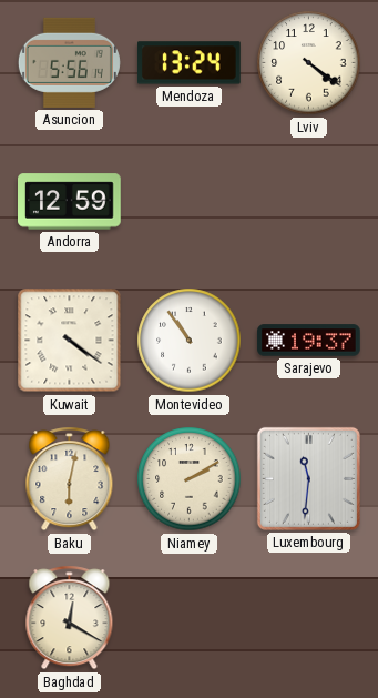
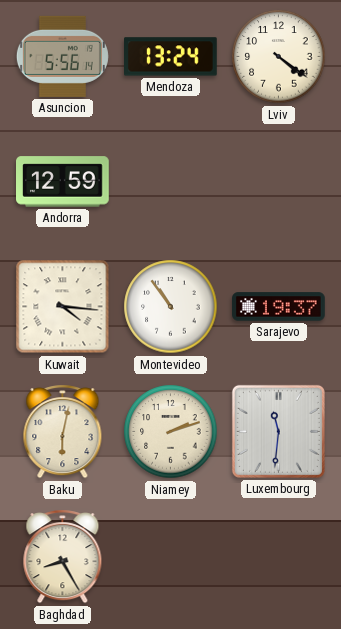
Kuwait: 4:21 -> 4:16
Niamey: 2:10 -> 2:12
Baghdad: 12:20 -> 8:25
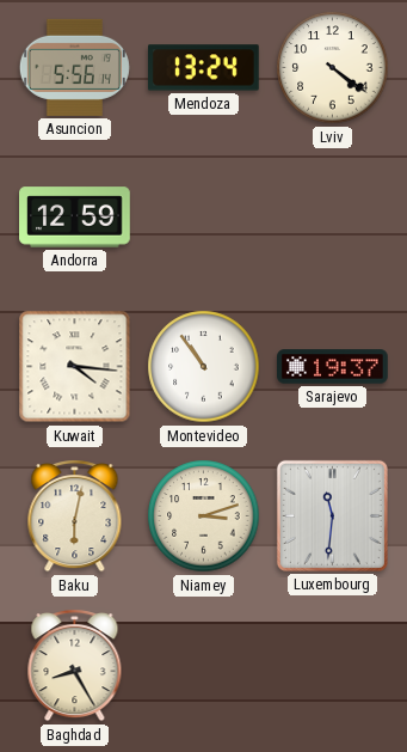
Niamey: 2:12 -> 3:12
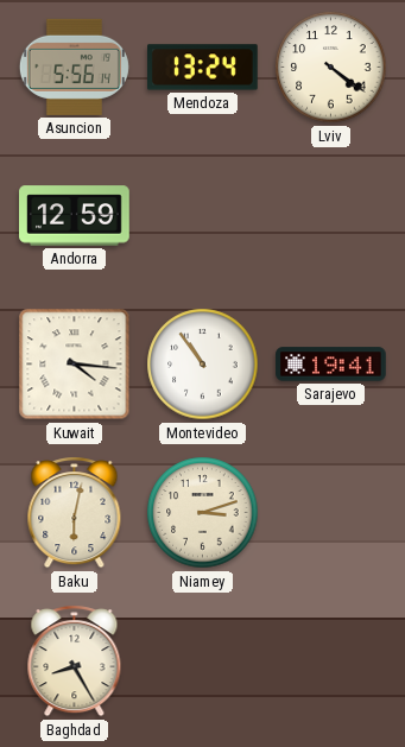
Sarajevo: 19:37 -> 19:41
Luxembourg: 11:31 -> none
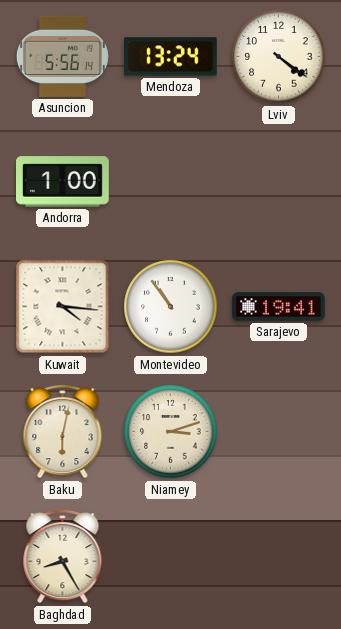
Andorra: 12:59 -> 1:00
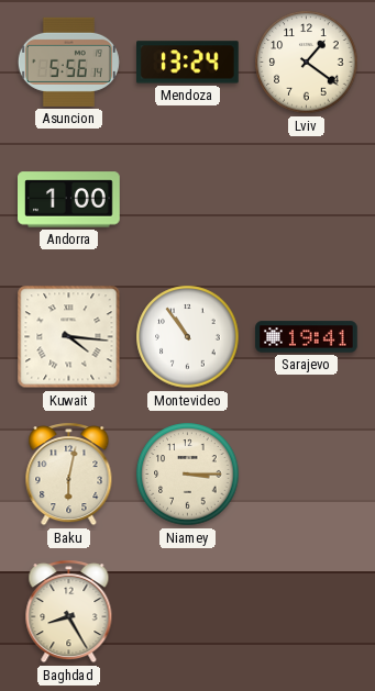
Lviv: 4:21 -> 1:21
Niamey: 3:12 -> 3:15
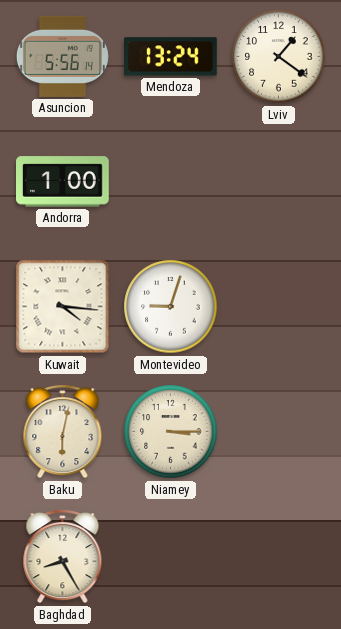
Montevideo: 10:54 -> 9:03
Sarajevo: 19:41 -> none
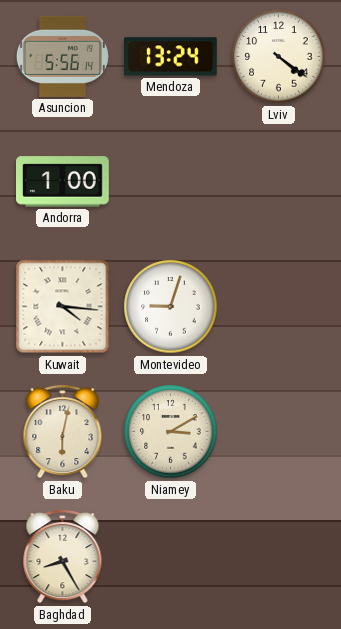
Lviv: 1:21 -> 4:21
Niamey: 3:15 -> 3:10
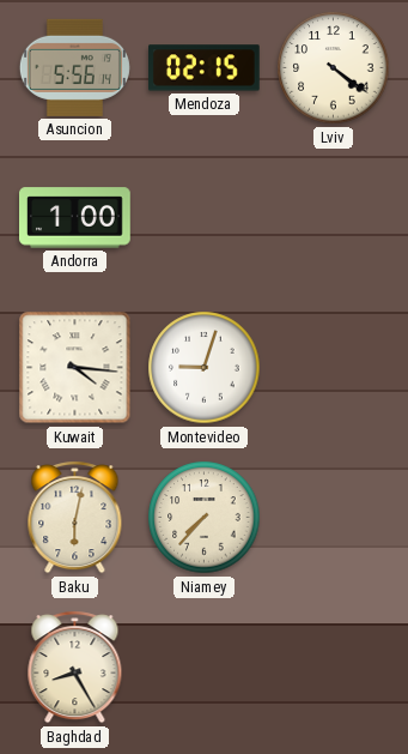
Mendoza: 13:24 -> 02:15
Niamey: 3:10 -> 7:37
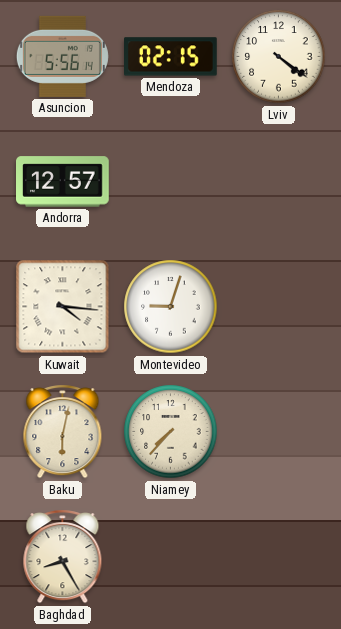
Andorra: 1:00 -> 12:57
